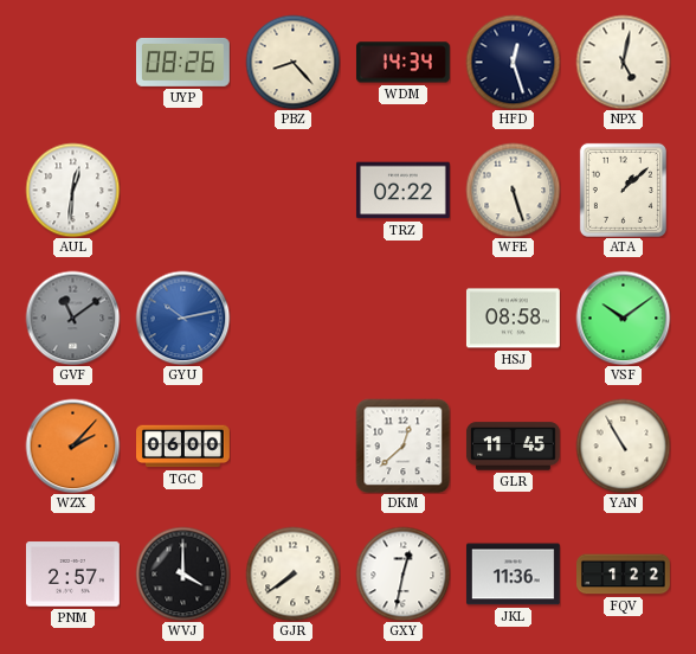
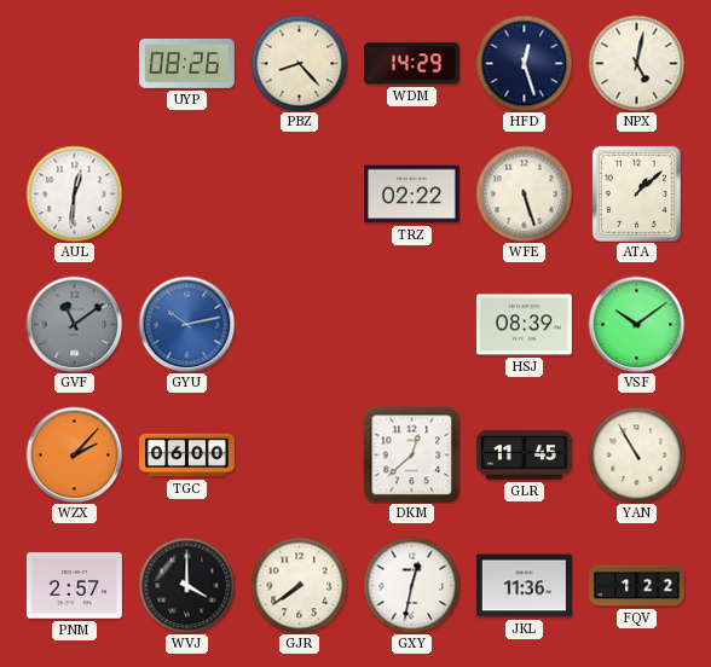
WDM: 14:34 -> 14:29
HSJ: 08:58 -> 08:39
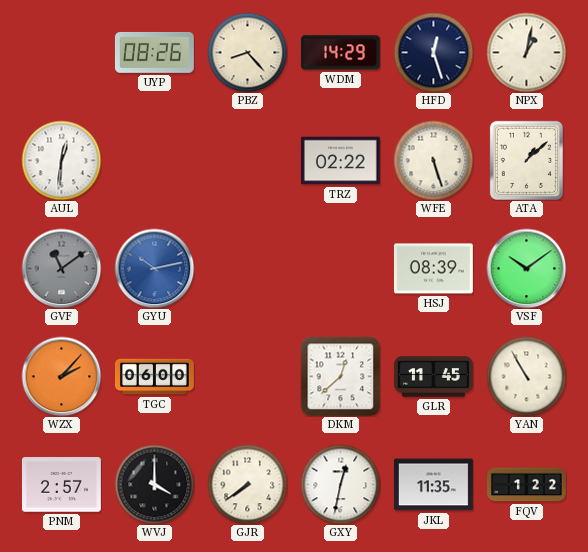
NPX: 5:02 -> 1:02
JKL: 11:36 -> 11:35
